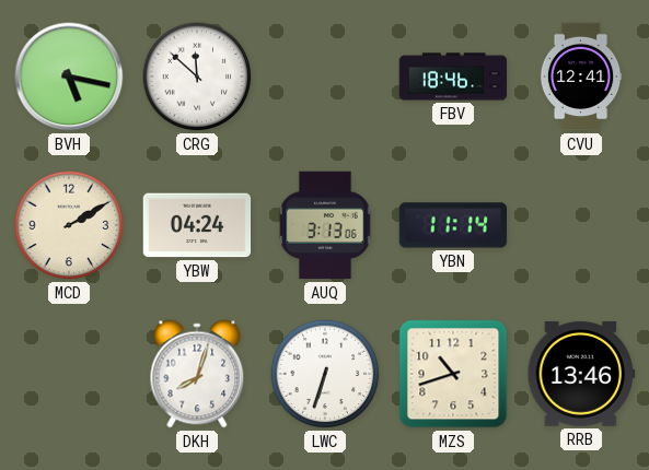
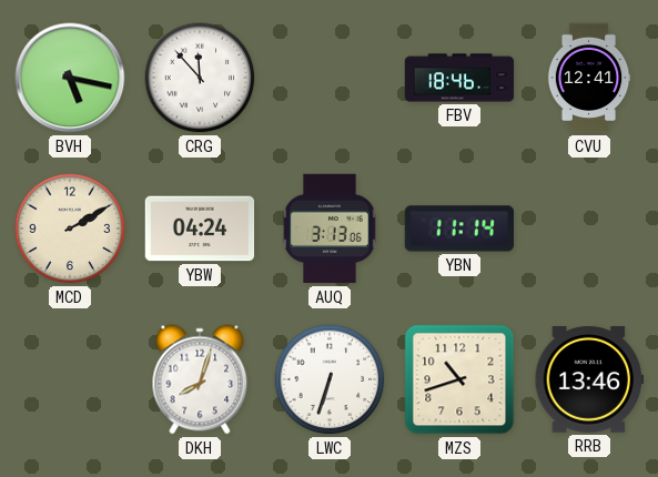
CRG: 11:52 -> 11:53
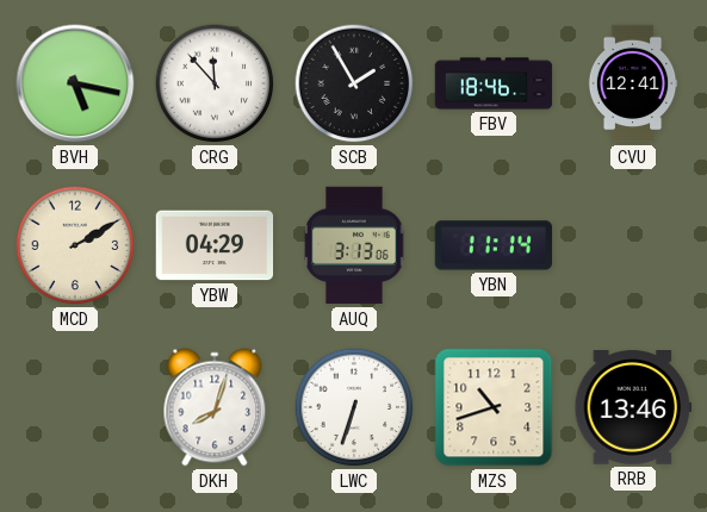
SCB: none -> 1:55
YBW: 04:24 -> 04:29
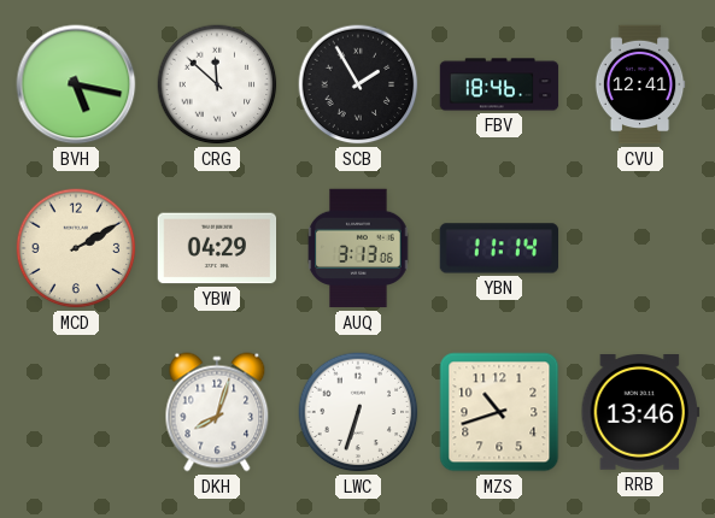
CRG: 11:53 -> 11:52
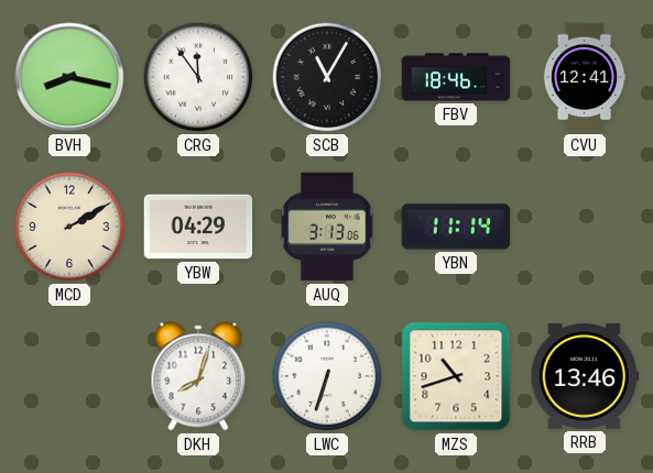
BVH: 5:17 -> 8:17
CRG: 11:52 -> 11:54
SCB: 1:55 -> 11:05
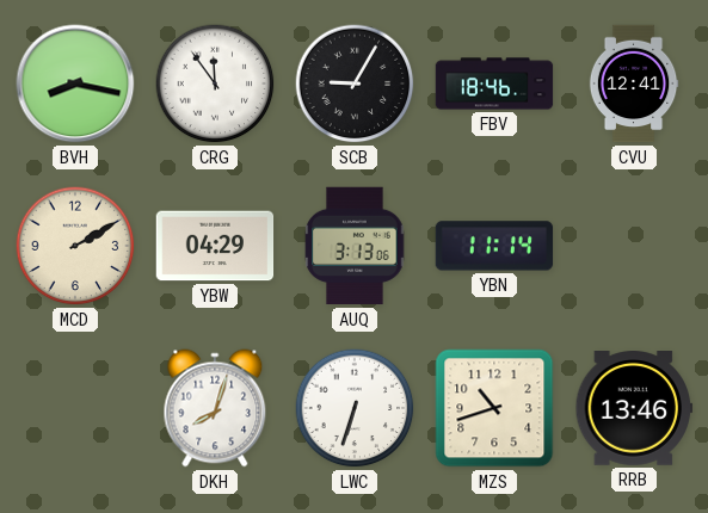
SCB: 11:05 -> 9:05
